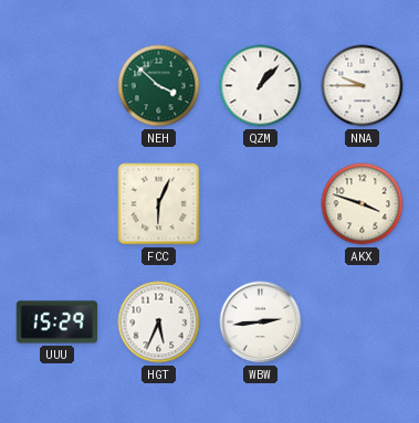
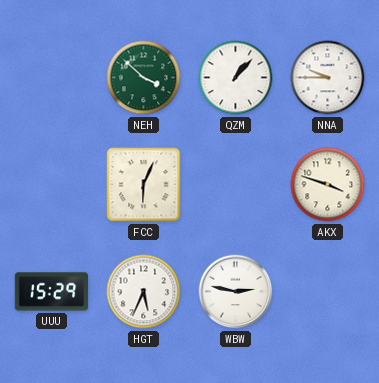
WBW: 2:44 -> 2:47
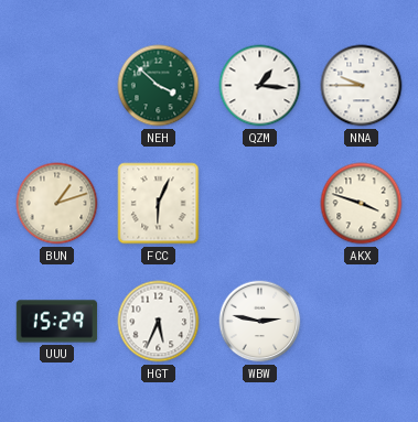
QZM: 1:07 -> 1:16
BUN: none -> 1:12
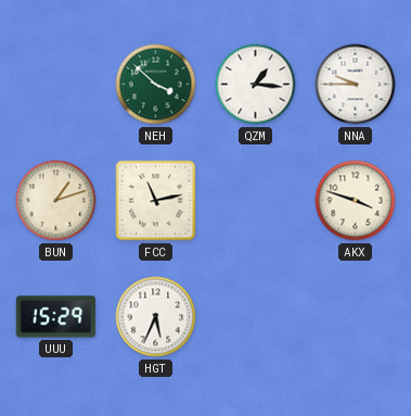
FCC: 6:04 -> 11:13
WBW: 2:47 -> none
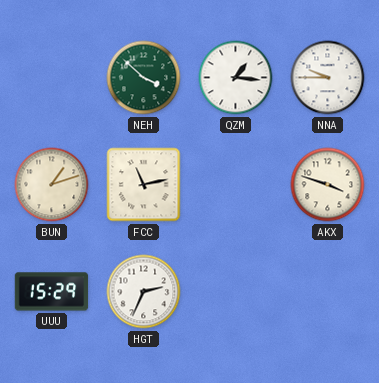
HGT: 5:34 -> 2:34
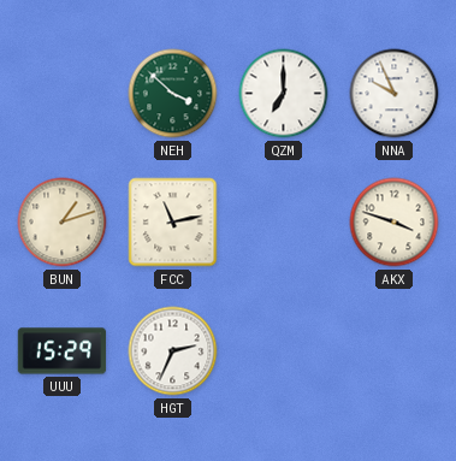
QZM: 1:16 -> 7:00
NNA: 9:45 -> 9:56
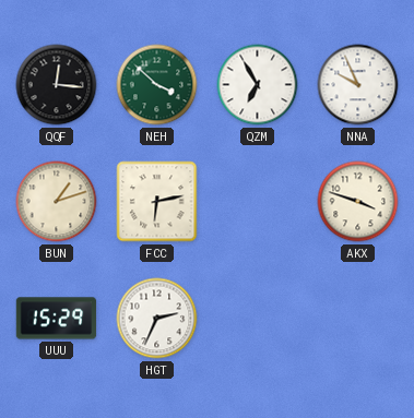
QQF: none -> 12:16
QZM: 7:00 -> 6:55
FCC: 11:13 -> 6:13
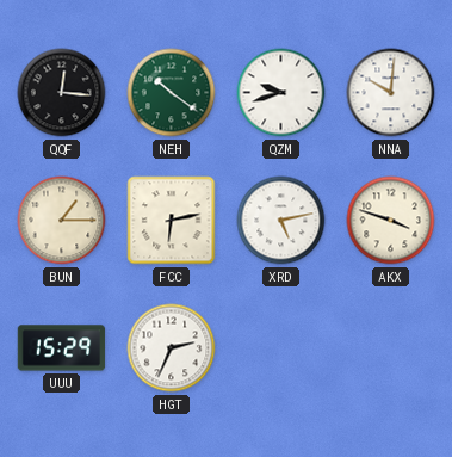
NEH: 3:52 -> 10:21
QZM: 6:55 -> 9:42
NNA: 9:56 -> 10:01
BUN: 1:12 -> 1:15
XRD: none -> 5:13
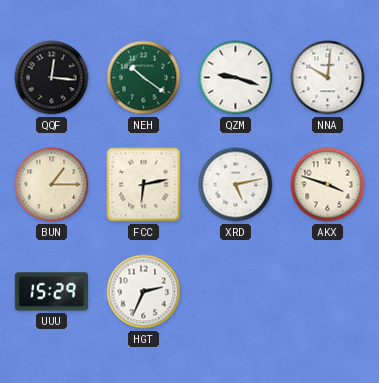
QZM: 9:42 -> 9:18
